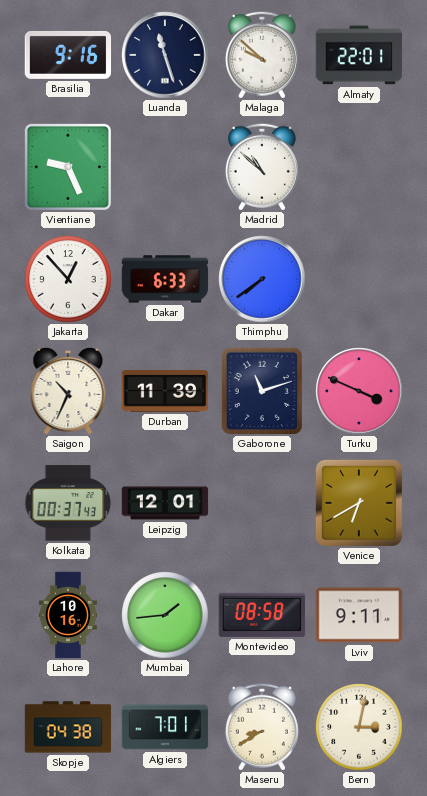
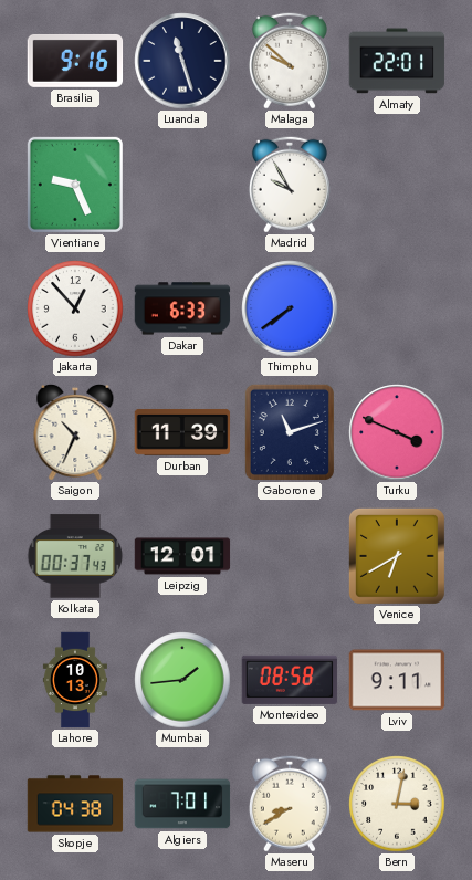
Madrid: 10:52 -> 9:55
Lahore: 10:16 -> 10:13
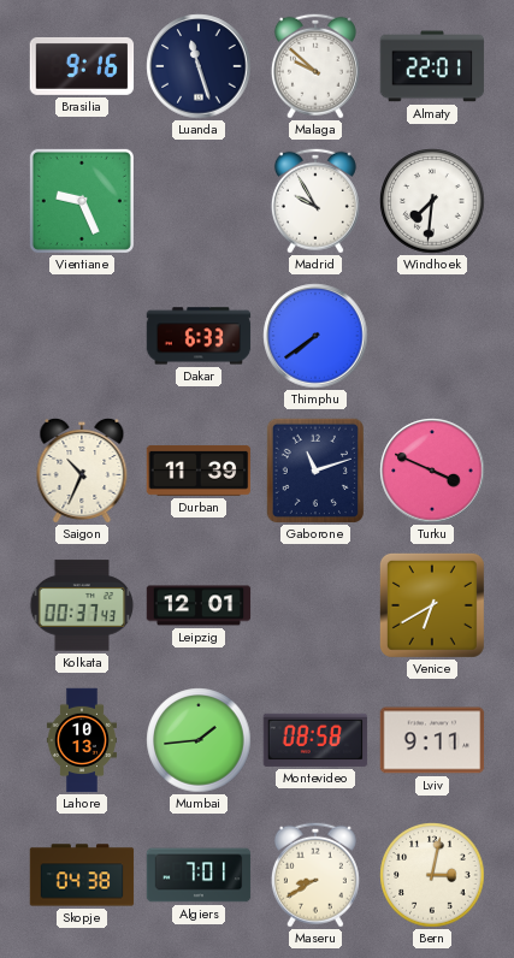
Windhoek: none -> 7:31
Jakarta: 12:53 -> none
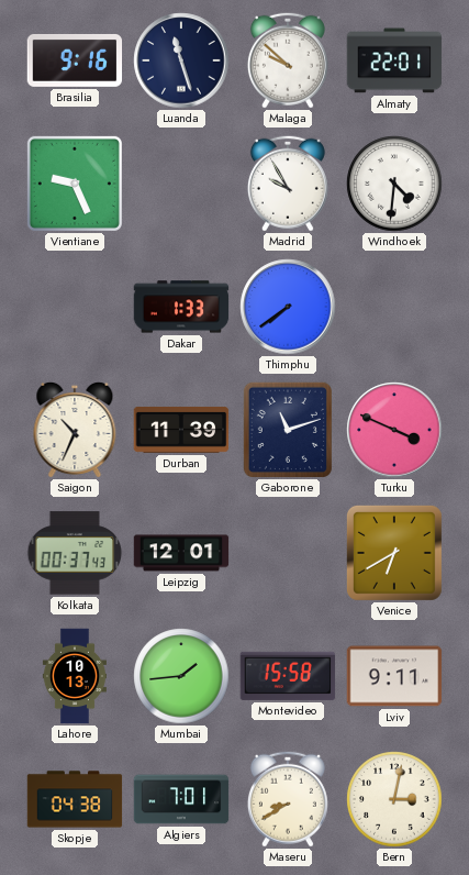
Windhoek: 7:31 -> 4:31
Dakar: 6:33 -> 1:33
Montevideo: 08:58 -> 15:58
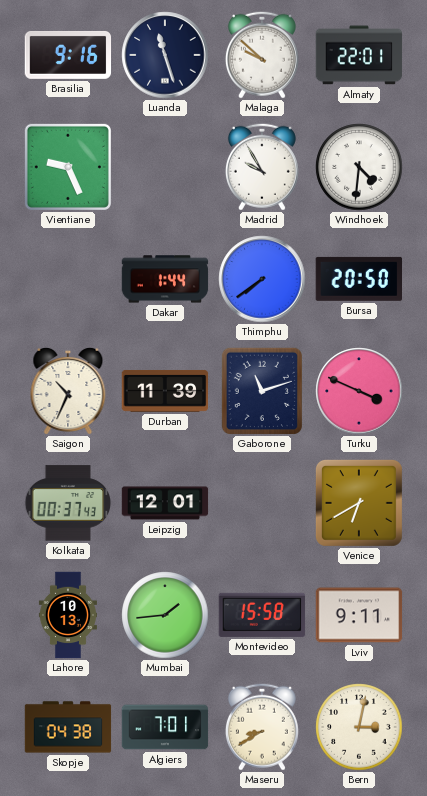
Dakar: 1:33 -> 1:44
Bursa: none -> 20:50
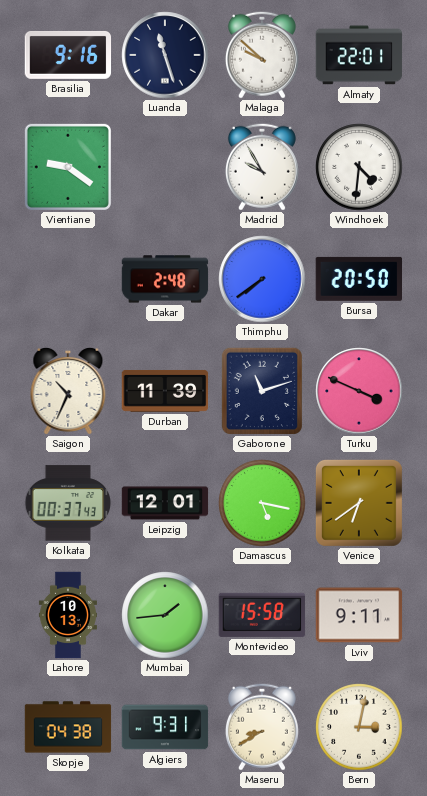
Vientiane: 9:26 -> 9:21
Dakar: 1:44 -> 2:48
Damascus: none -> 5:17
Venice: 6:40 -> 6:39
Algiers: 7:01 -> 9:31
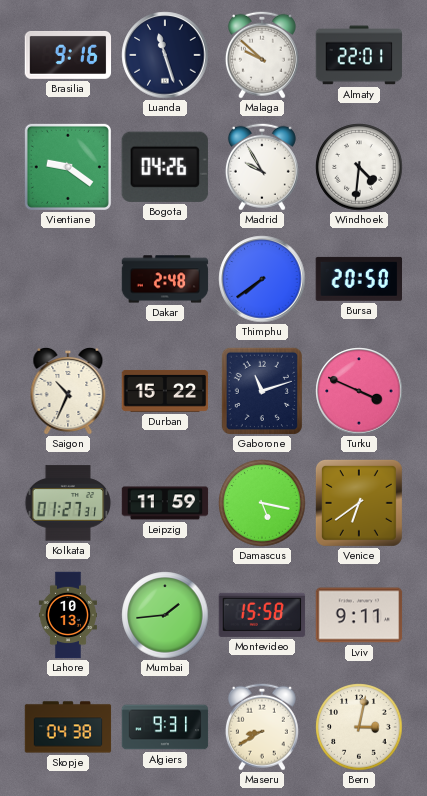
Bogota: none -> 04:26
Durban: 11:39 -> 15:22
Kolkata: 00:37 -> 01:27
Leipzig: 12:01 -> 11:59
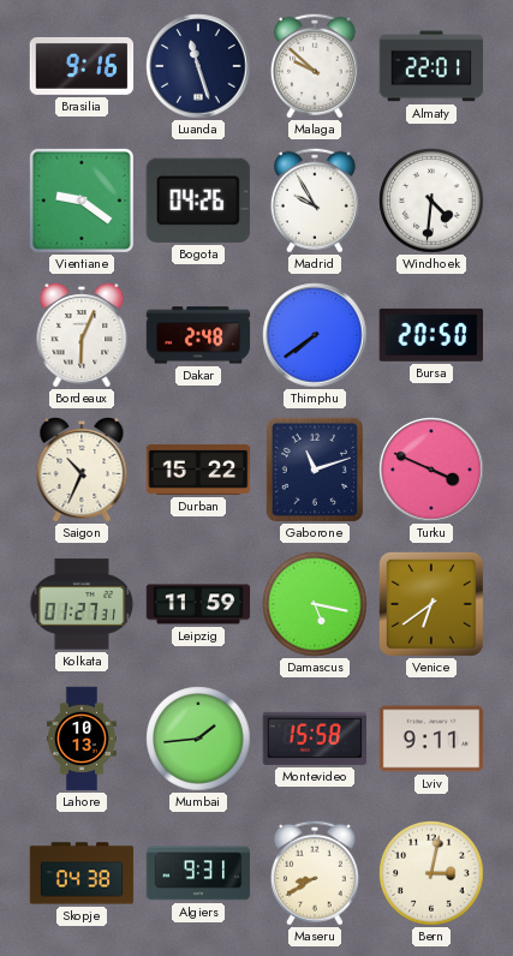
Bordeaux: none -> 6:04
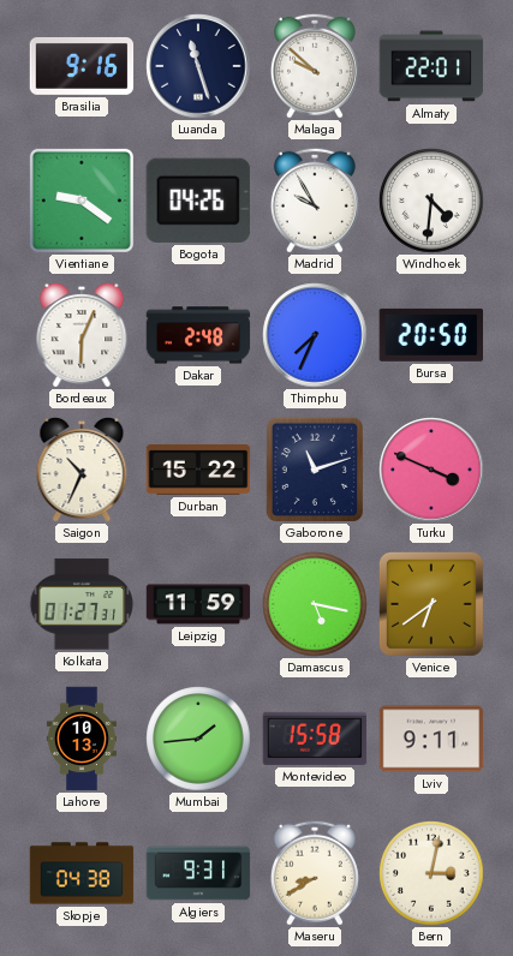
Thimphu: 7:39 -> 7:34
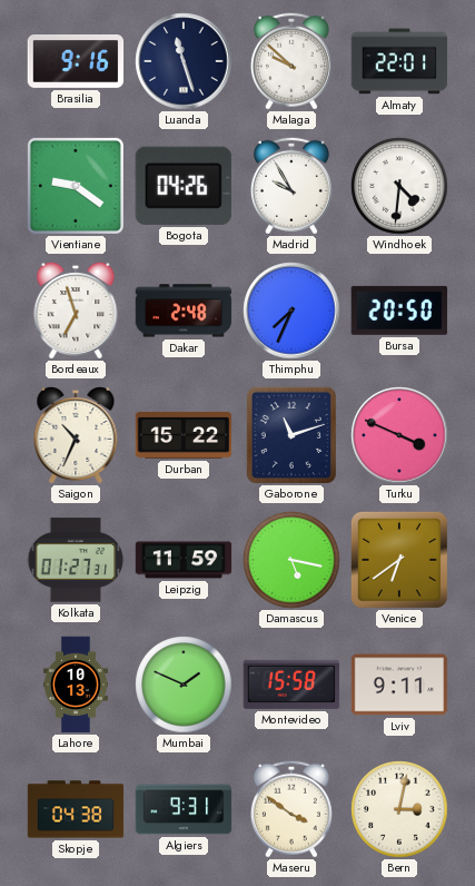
Bordeaux: 6:04 -> 6:57
Mumbai: 1:44 -> 1:49
Maseru: 8:40 -> 3:51
